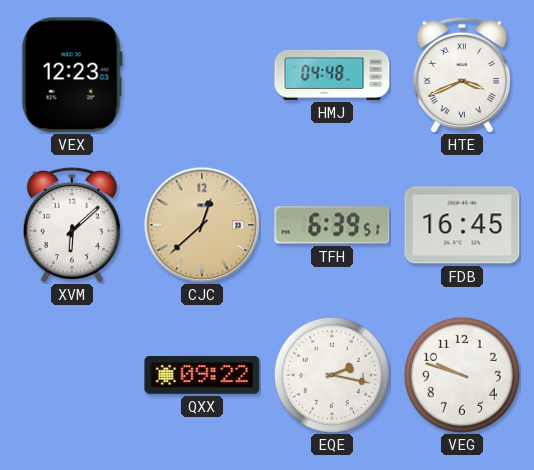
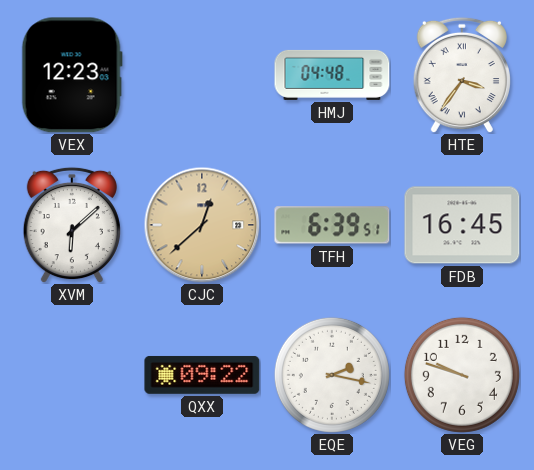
HTE: 3:41 -> 3:36
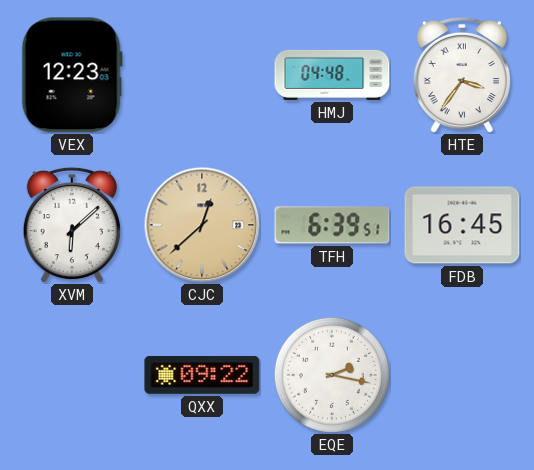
VEG: 9:48 -> none
